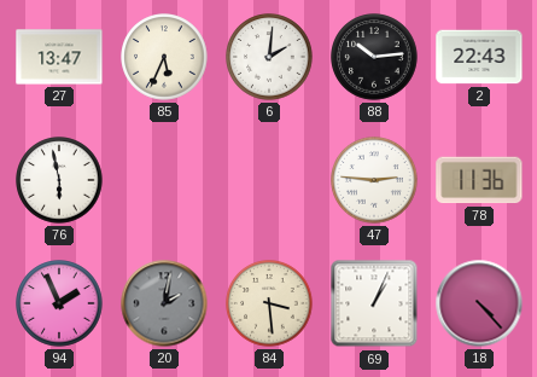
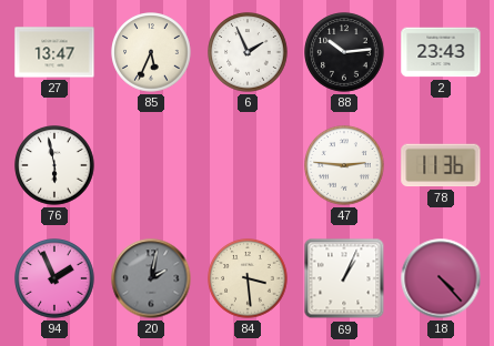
6: 2:01 -> 1:56
2: 22:43 -> 23:43
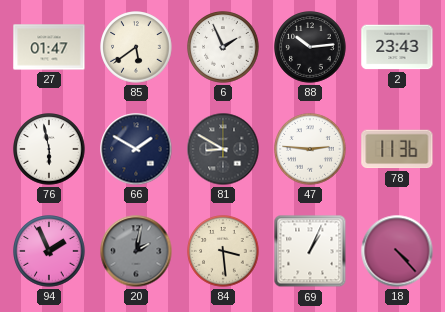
27: 13:47 -> 01:47
85: 5:34 -> 5:39
66: none -> 1:50
81: none -> 8:50
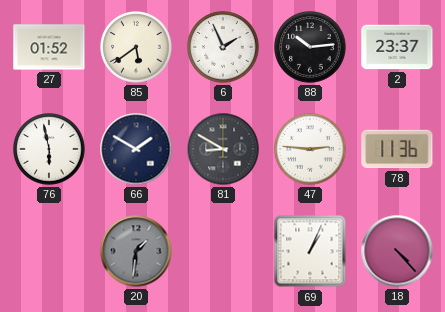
27: 01:47 -> 01:52
2: 23:43 -> 23:37
94: 1:56 -> none
20: 2:02 -> 1:31
84: 3:29 -> none
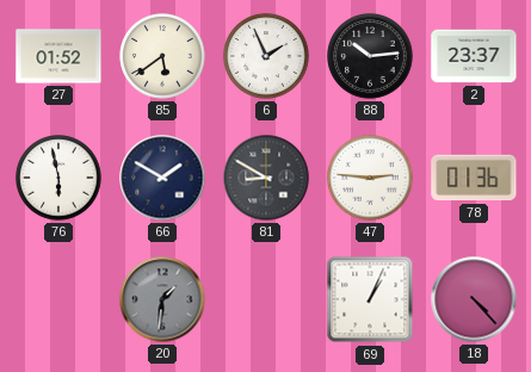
78: 11:36 -> 01:36
